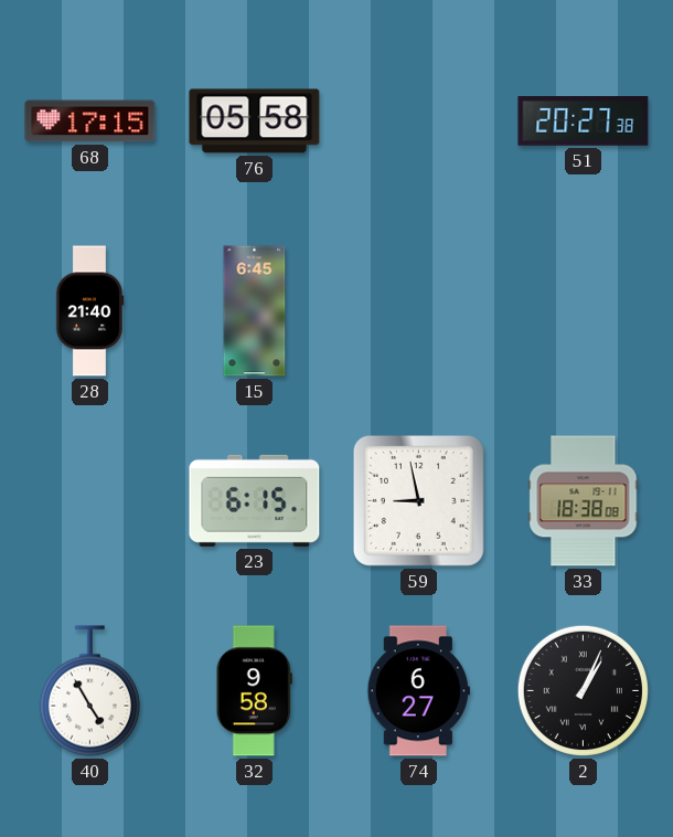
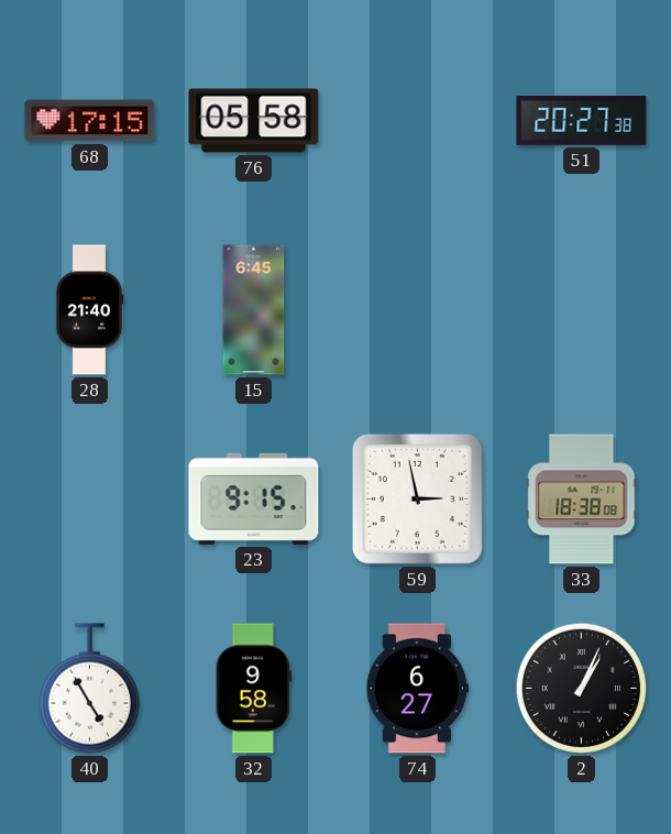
23: 6:15 -> 9:15
59: 8:58 -> 2:58
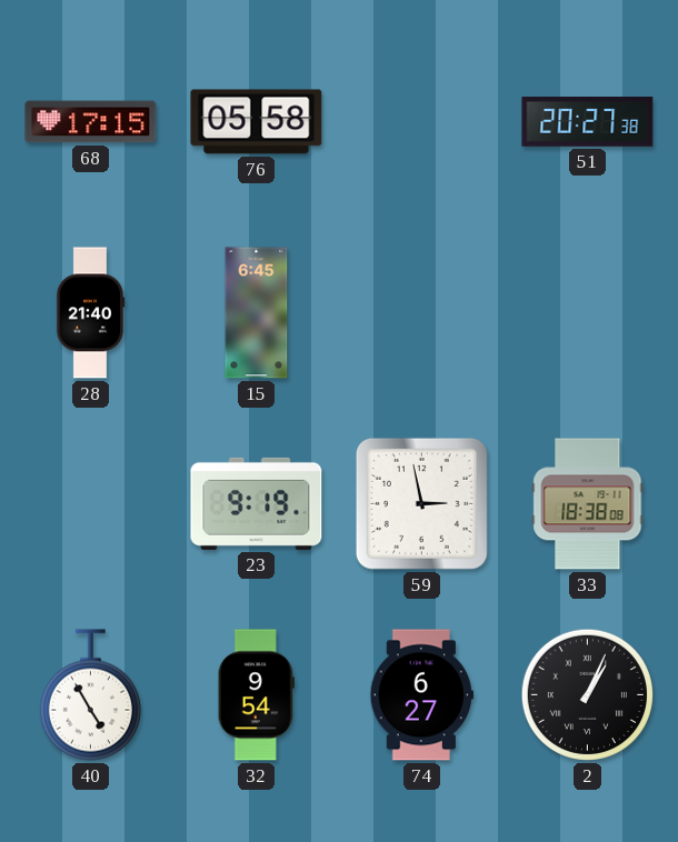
23: 9:15 -> 9:19
32: 9:58 -> 9:54
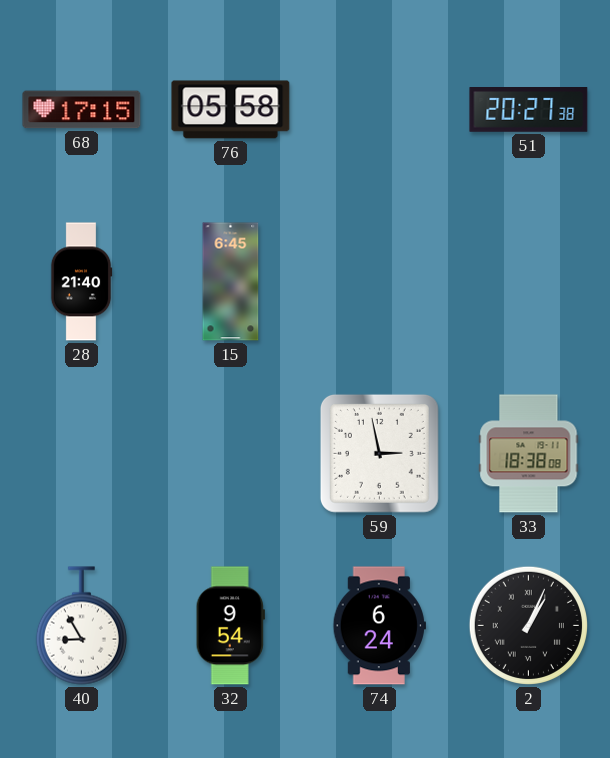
23: 9:19 -> none
40: 4:55 -> 8:55
74: 6:27 -> 6:24
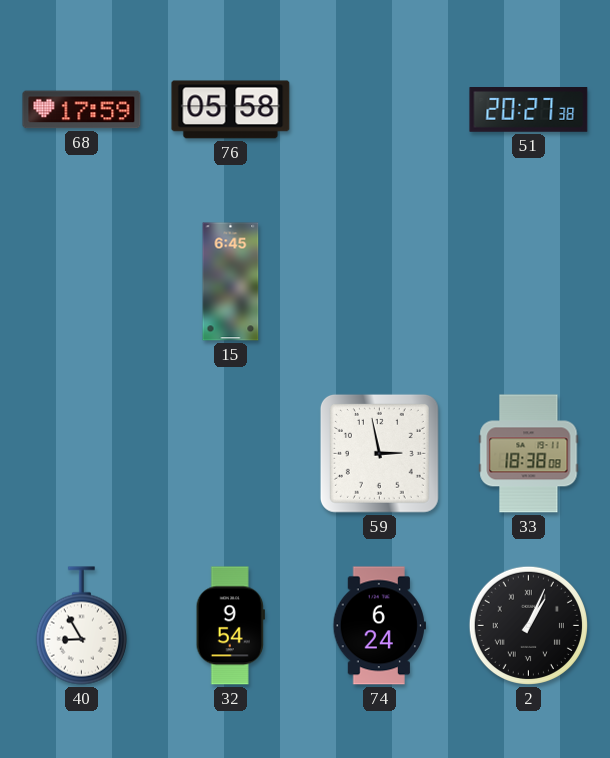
68: 17:15 -> 17:59
28: 21:40 -> none
